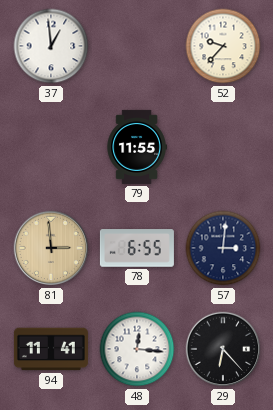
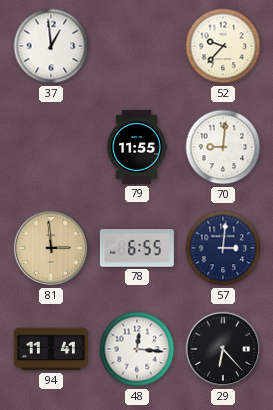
70: none -> 9:01
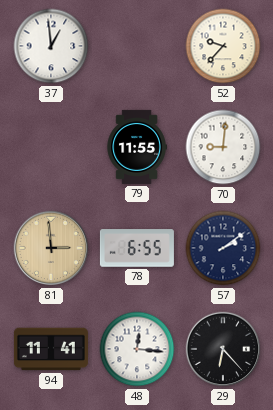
57: 3:01 -> 2:09
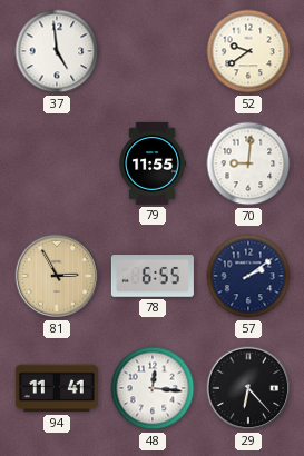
37: 12:59 -> 4:59
52: 9:37 -> 9:39
81: 2:59 -> 2:55
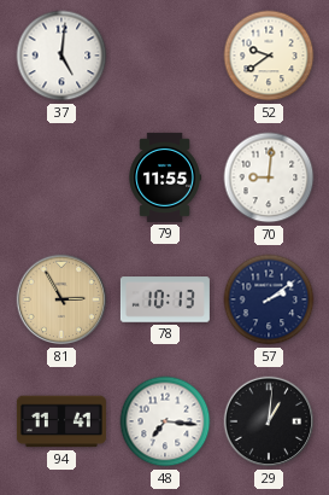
37: 4:59 -> 5:01
78: 6:55 -> 10:13
48: 12:16 -> 7:16
29: 6:23 -> 1:01
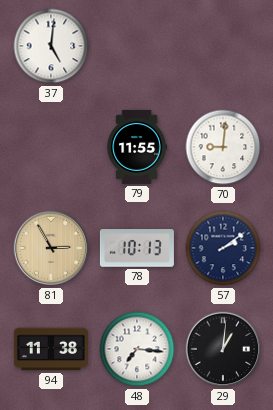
52: 9:39 -> none
94: 11:41 -> 11:38
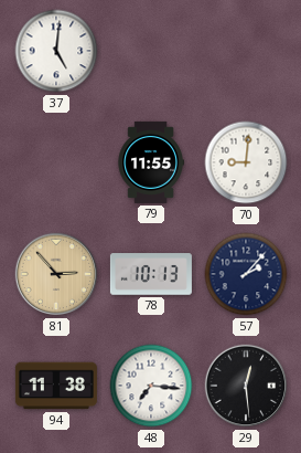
81: 2:55 -> 2:53
57: 2:09 -> 2:07
29: 1:01 -> 12:29
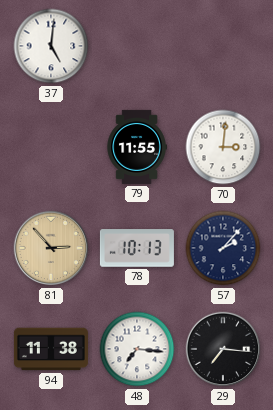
70: 9:01 -> 3:01
29: 12:29 -> 7:16
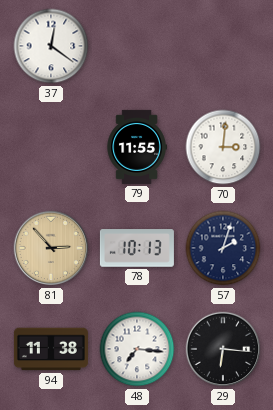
37: 5:01 -> 12:21
57: 2:07 -> 2:03
29: 7:16 -> 6:16
